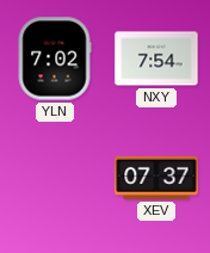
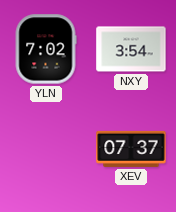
NXY: 7:54 -> 3:54
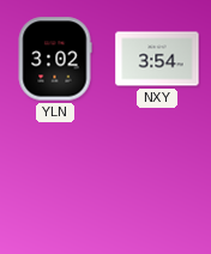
YLN: 7:02 -> 3:02
XEV: 07:37 -> none
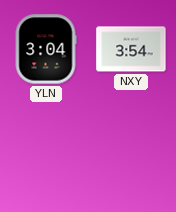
YLN: 3:02 -> 3:04
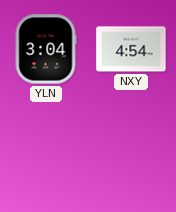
NXY: 3:54 -> 4:54
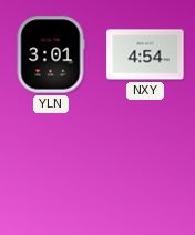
YLN: 3:04 -> 3:01
